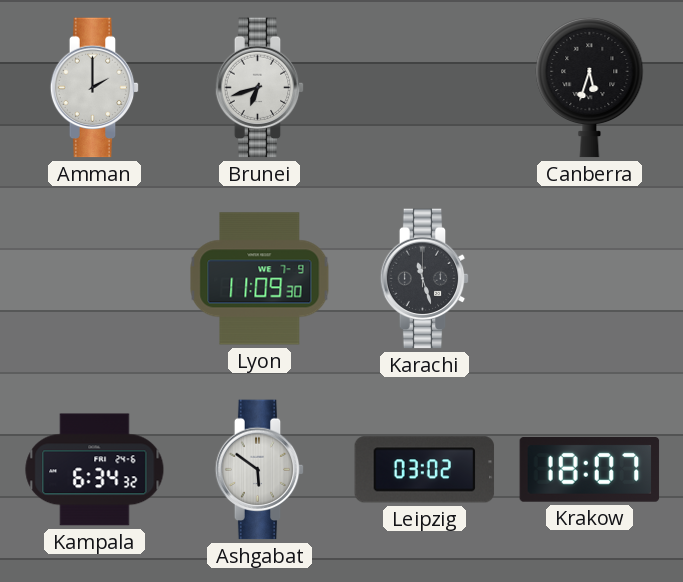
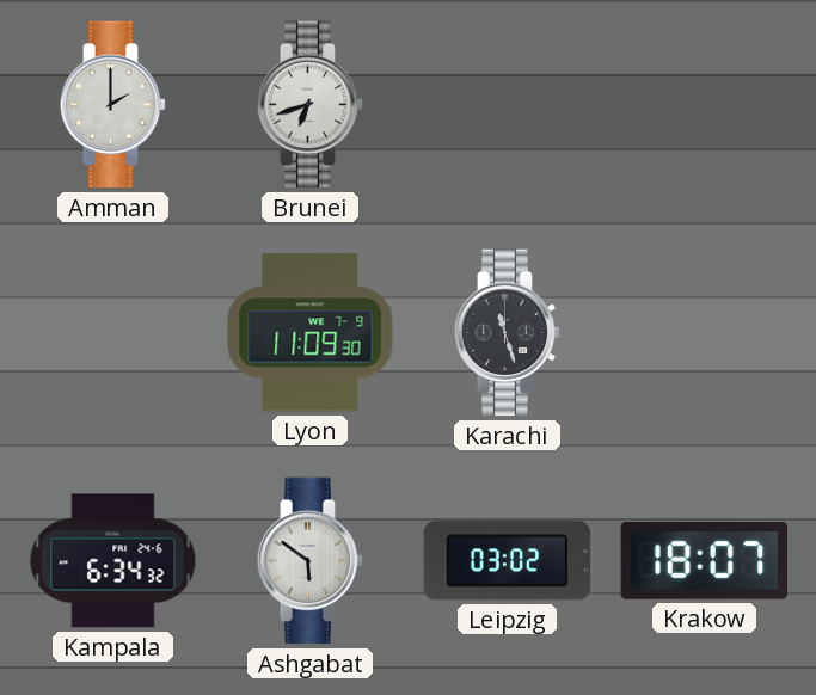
Canberra: 5:33 -> none
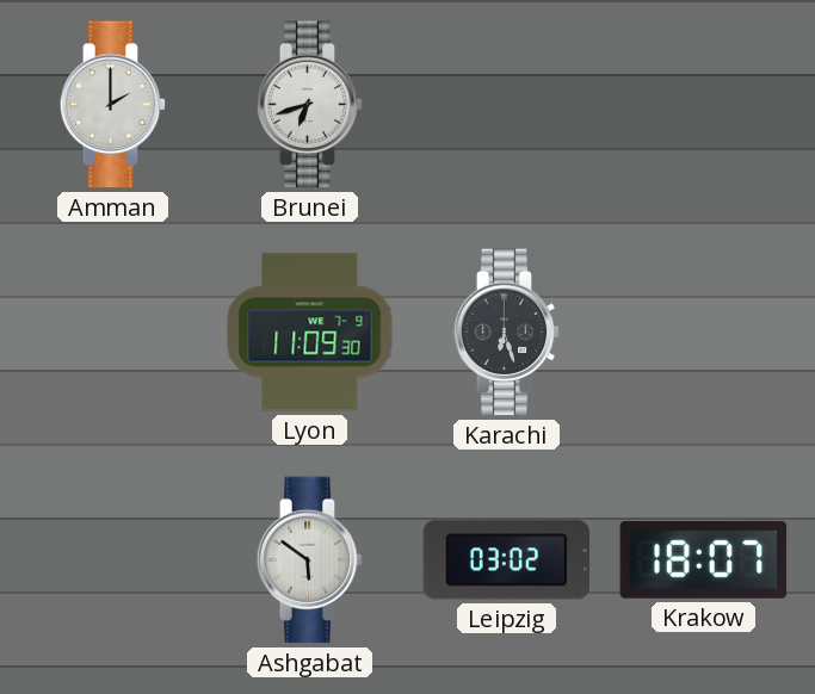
Karachi: 11:27 -> 6:27
Kampala: 6:34 -> none
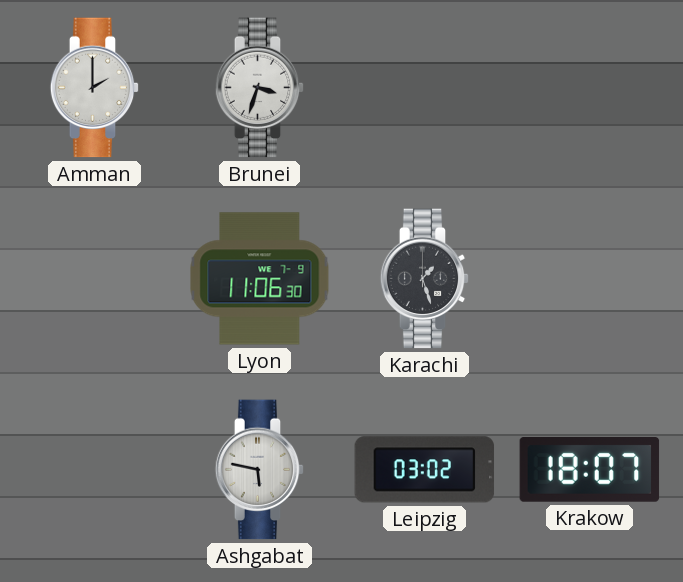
Brunei: 6:42 -> 3:33
Lyon: 11:09 -> 11:06
Karachi: 6:27 -> 1:27
Ashgabat: 5:51 -> 5:47
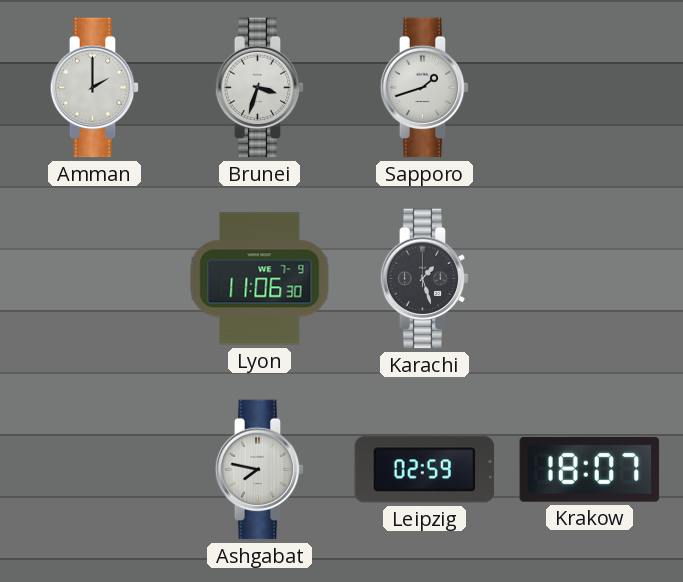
Sapporo: none -> 1:42
Ashgabat: 5:47 -> 7:47
Leipzig: 03:02 -> 02:59
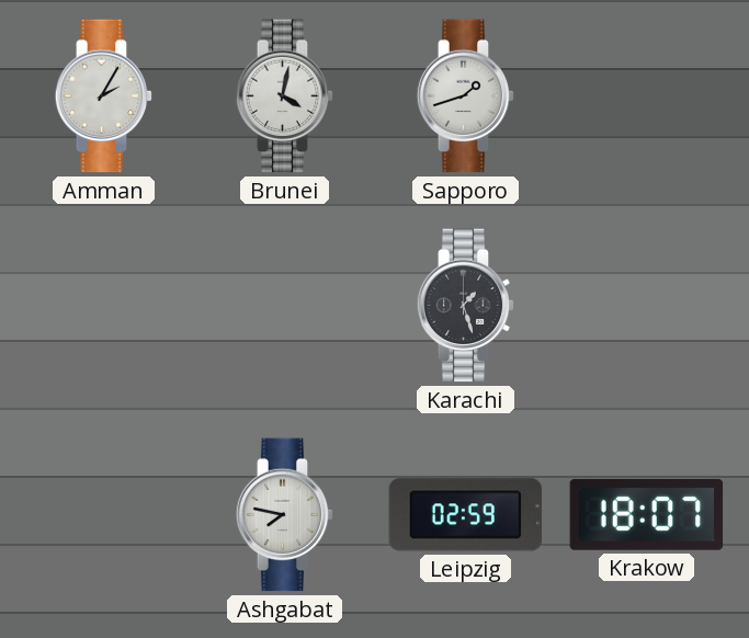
Amman: 2:00 -> 2:05
Brunei: 3:33 -> 4:02
Lyon: 11:06 -> none
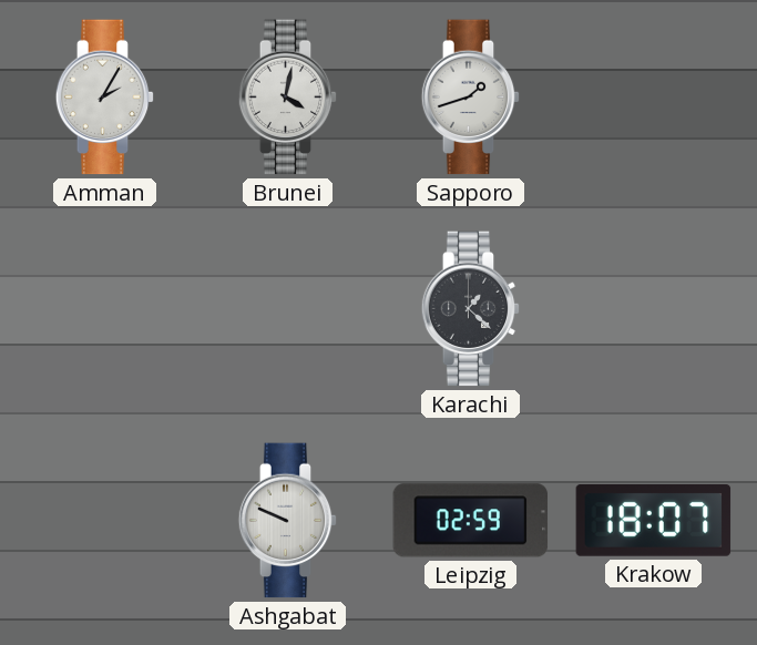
Karachi: 1:27 -> 1:22
Ashgabat: 7:47 -> 9:49
